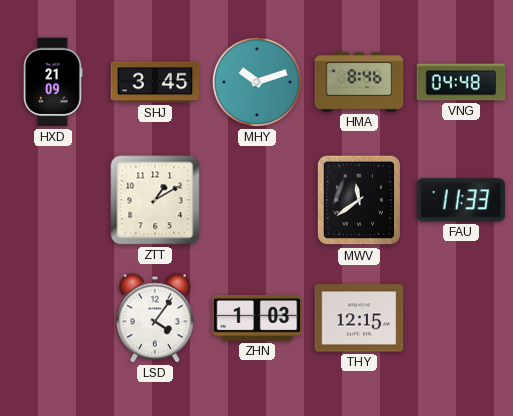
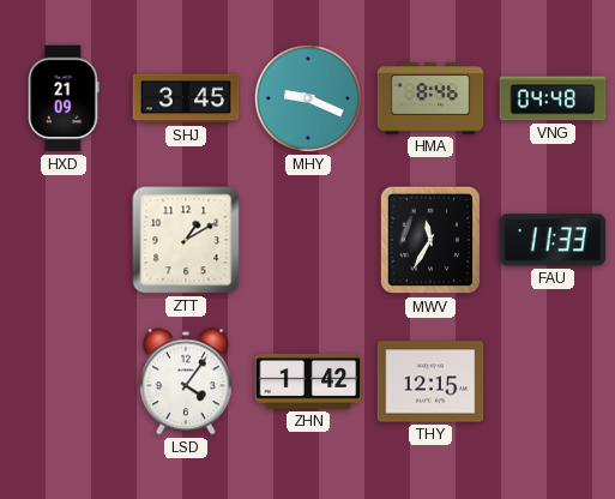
MHY: 10:12 -> 9:19
MWV: 11:39 -> 11:35
ZHN: 1:03 -> 1:42
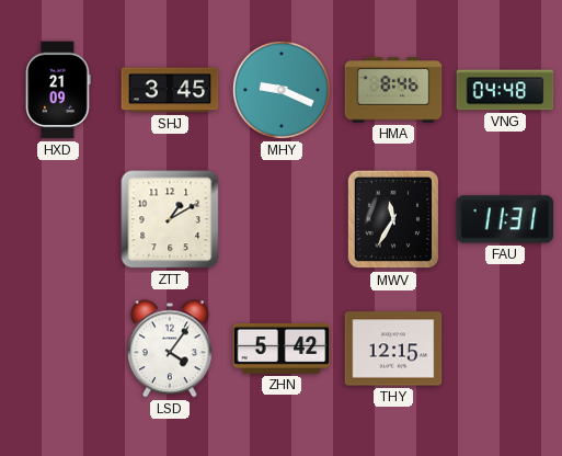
FAU: 11:33 -> 11:31
ZHN: 1:42 -> 5:42
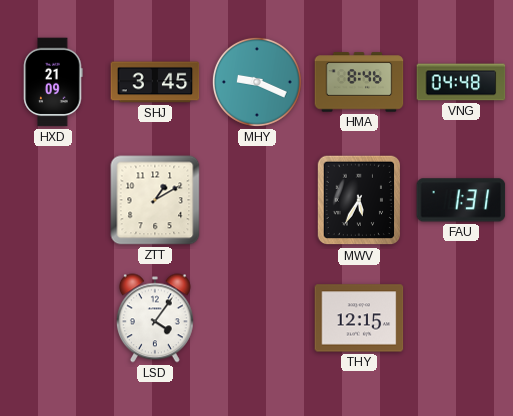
MWV: 11:35 -> 5:35
FAU: 11:31 -> 1:31
ZHN: 5:42 -> none
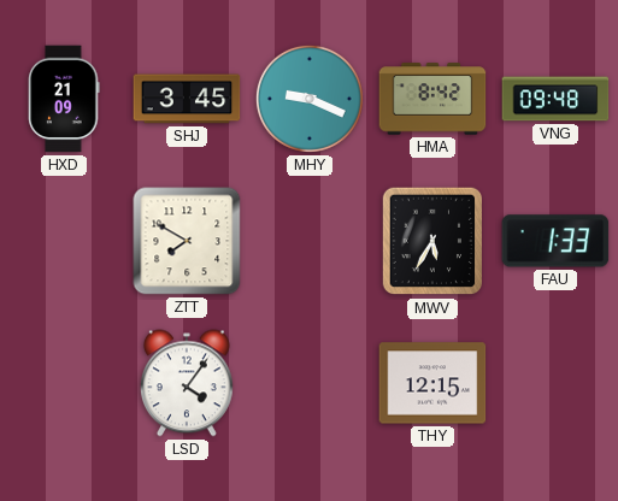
HMA: 8:46 -> 8:42
VNG: 04:48 -> 09:48
ZTT: 1:10 -> 7:50
FAU: 1:31 -> 1:33
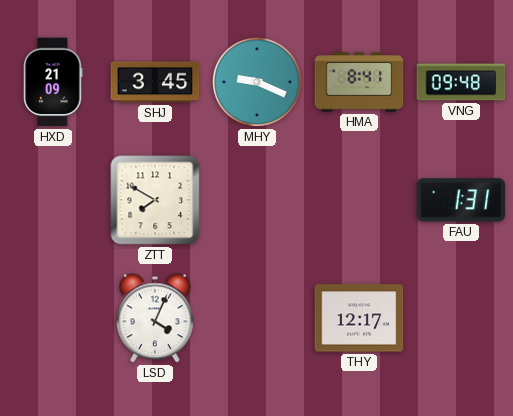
HMA: 8:42 -> 8:41
MWV: 5:35 -> none
FAU: 1:33 -> 1:31
LSD: 4:06 -> 4:04
THY: 12:15 -> 12:17
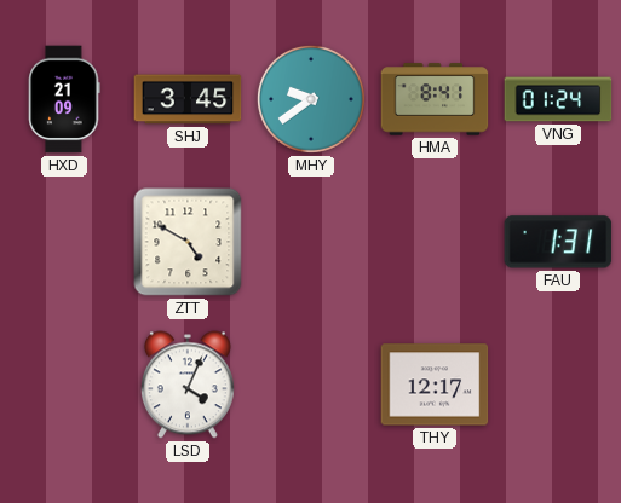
MHY: 9:19 -> 9:39
VNG: 09:48 -> 01:24
ZTT: 7:50 -> 4:50
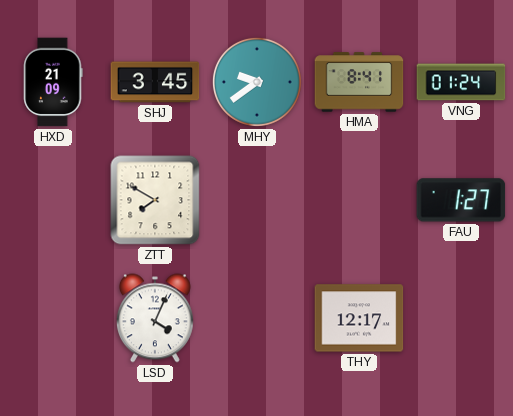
ZTT: 4:50 -> 7:50
FAU: 1:31 -> 1:27
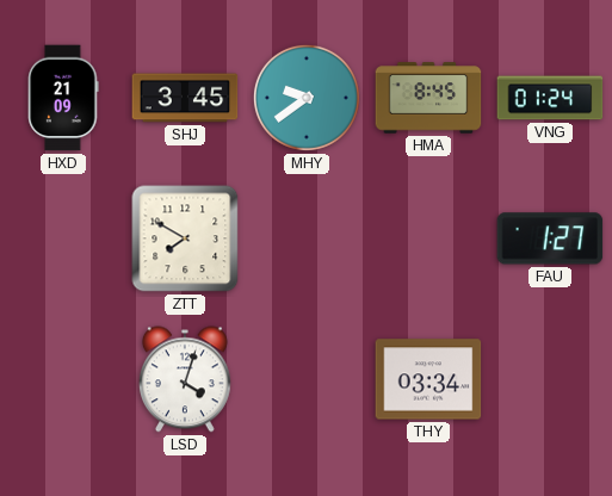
HMA: 8:41 -> 8:45
LSD: 4:04 -> 4:03
THY: 12:17 -> 03:34
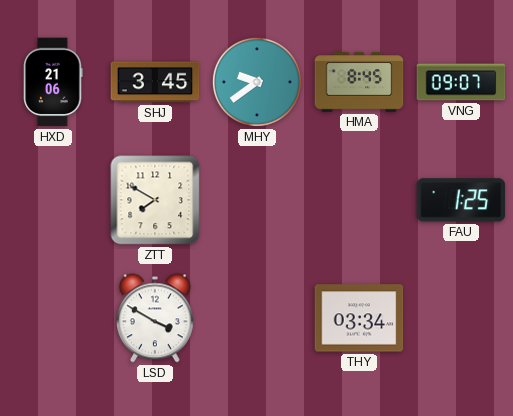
HXD: 21:09 -> 21:06
VNG: 01:24 -> 09:07
FAU: 1:27 -> 1:25
LSD: 4:03 -> 3:50
